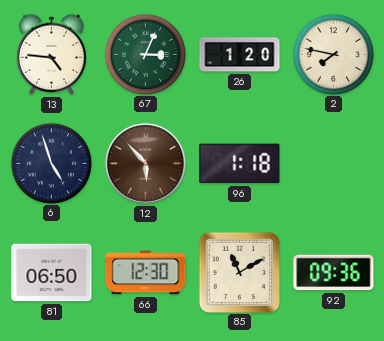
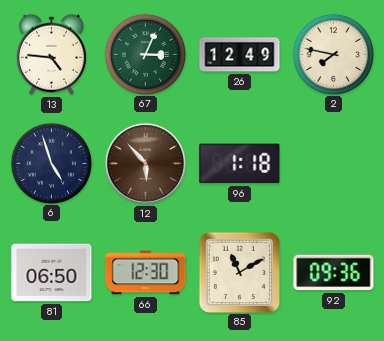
26: 1:20 -> 12:49
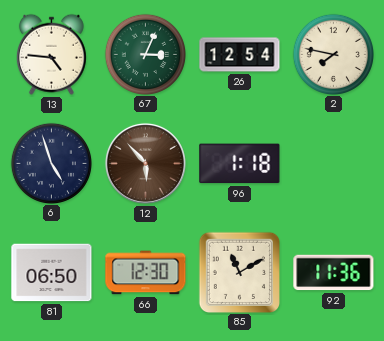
26: 12:49 -> 12:54
92: 09:36 -> 11:36
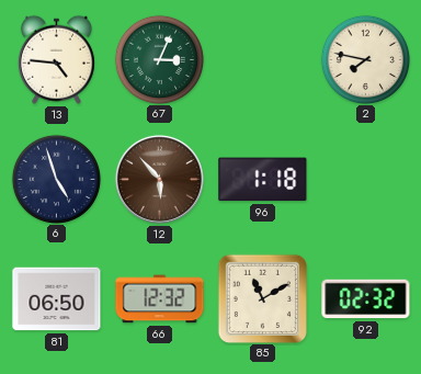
26: 12:54 -> none
66: 12:30 -> 12:32
92: 11:36 -> 02:32
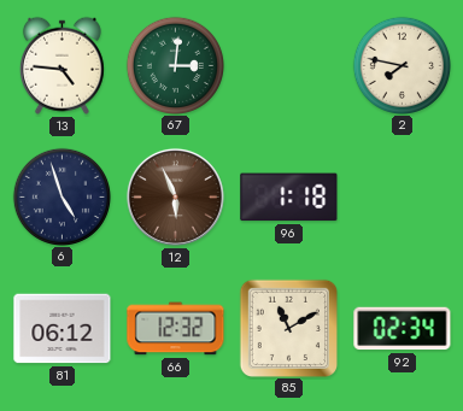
67: 3:04 -> 3:01
12: 5:53 -> 5:56
81: 06:50 -> 06:12
92: 02:32 -> 02:34
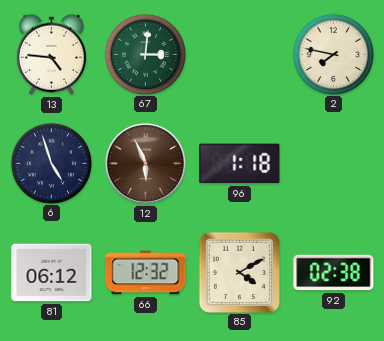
85: 11:10 -> 4:10
92: 02:34 -> 02:38
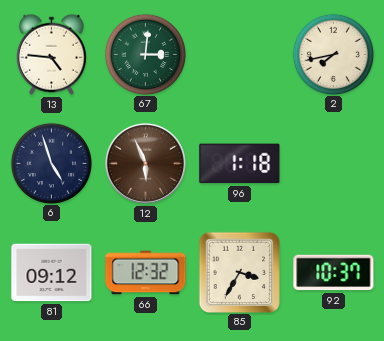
2: 7:47 -> 7:43
81: 06:12 -> 09:12
85: 4:10 -> 3:35
92: 02:38 -> 10:37
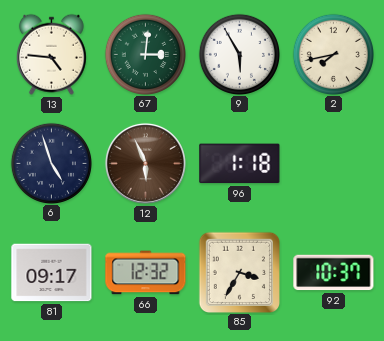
9: none -> 5:55
81: 09:12 -> 09:17
